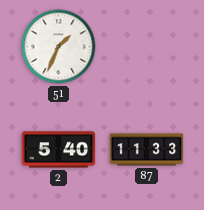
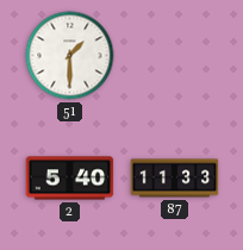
51: 1:34 -> 1:30
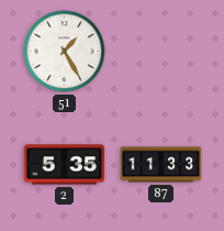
51: 1:30 -> 1:25
2: 5:40 -> 5:35
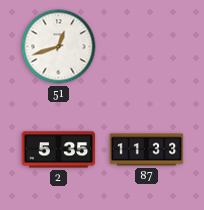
51: 1:25 -> 12:42
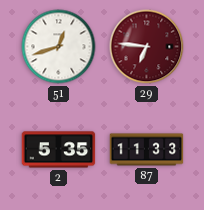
29: none -> 6:46
